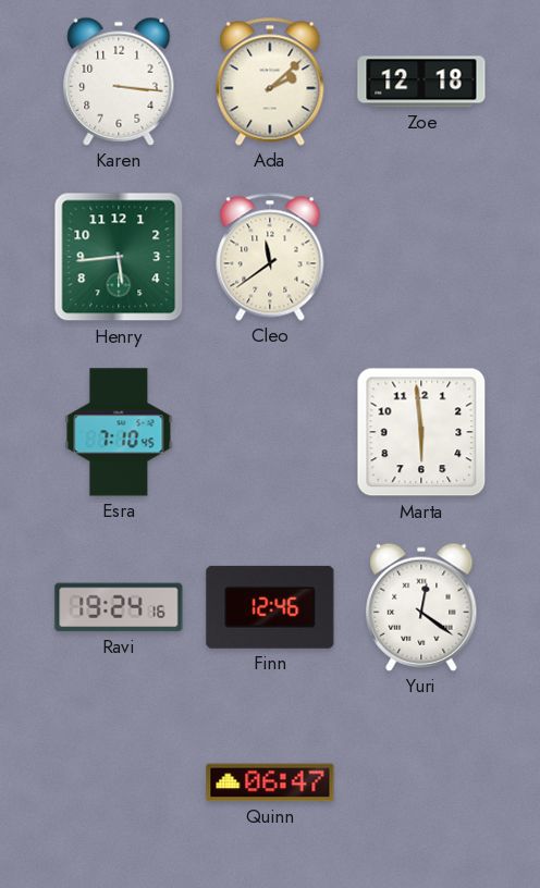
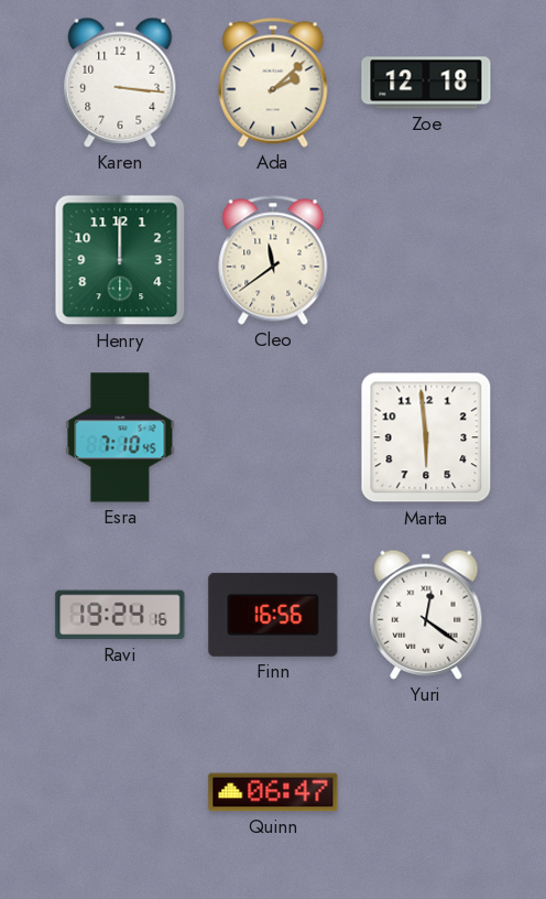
Henry: 5:44 -> 12:00
Finn: 12:46 -> 16:56
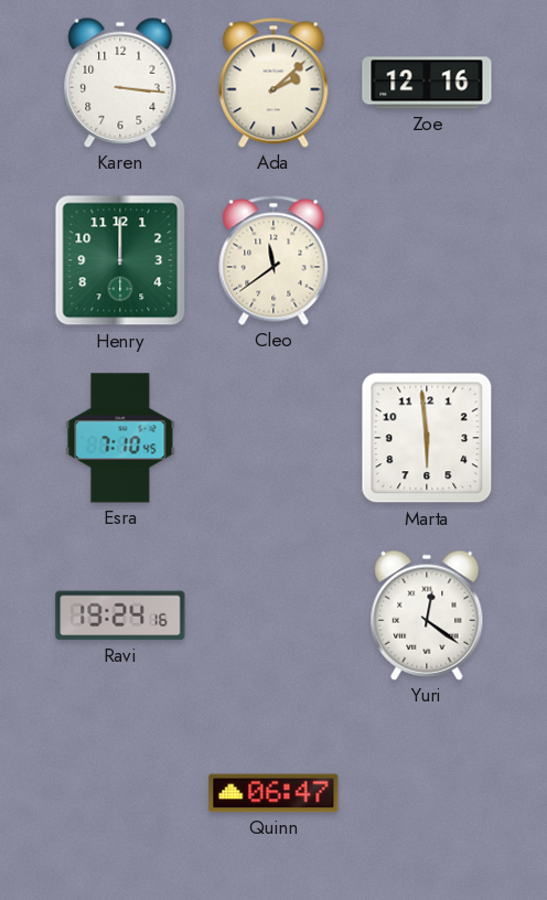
Zoe: 12:18 -> 12:16
Finn: 16:56 -> none
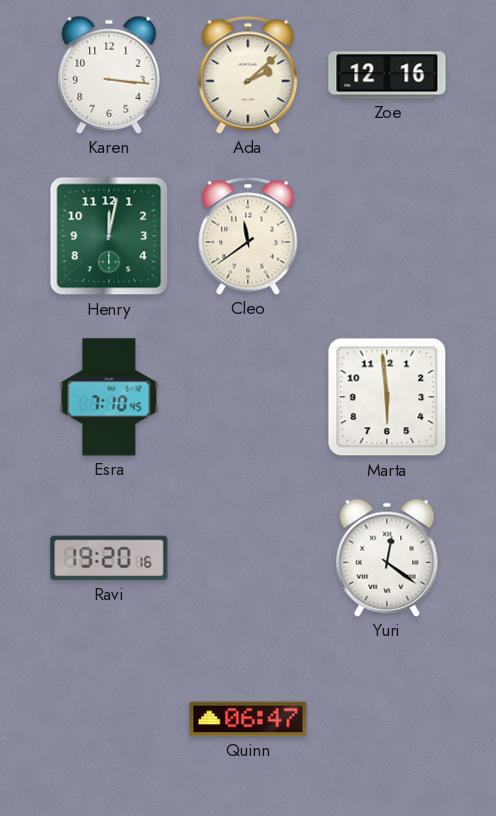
Henry: 12:00 -> 12:02
Ravi: 19:24 -> 19:20
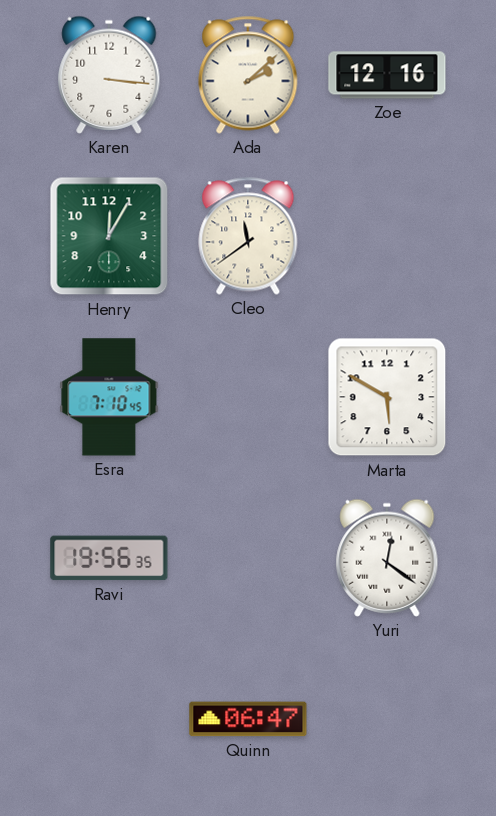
Henry: 12:02 -> 12:05
Marta: 5:59 -> 5:50
Ravi: 19:20 -> 19:56
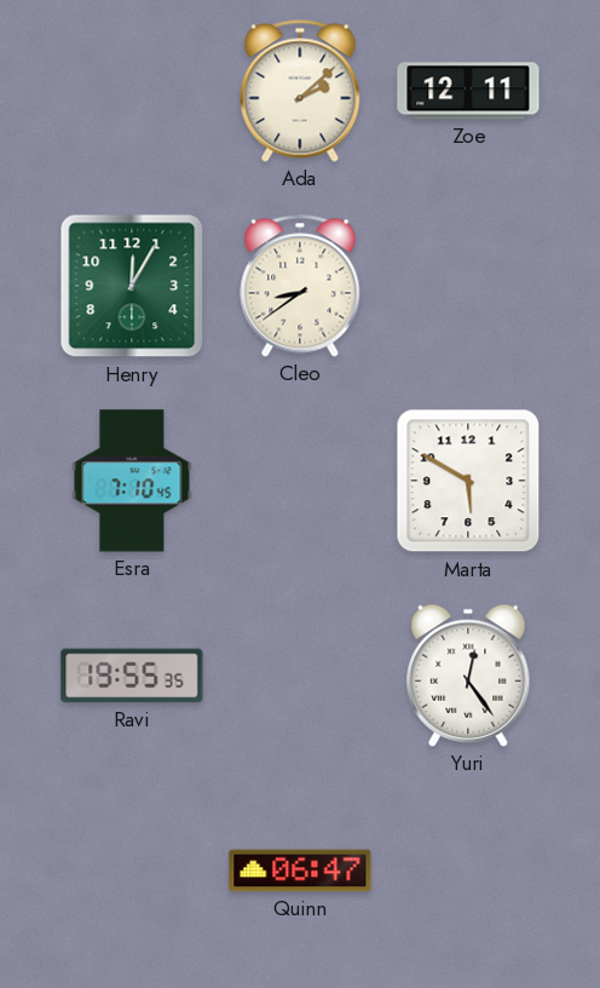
Karen: 3:16 -> none
Zoe: 12:16 -> 12:11
Cleo: 11:39 -> 8:39
Ravi: 19:56 -> 19:55
Yuri: 12:21 -> 12:24
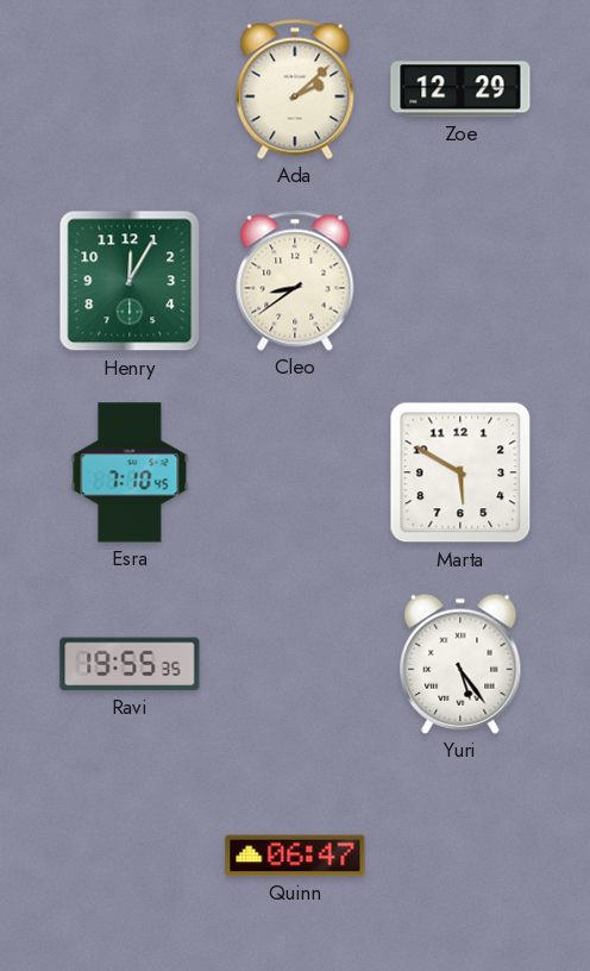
Zoe: 12:11 -> 12:29
Yuri: 12:24 -> 5:24
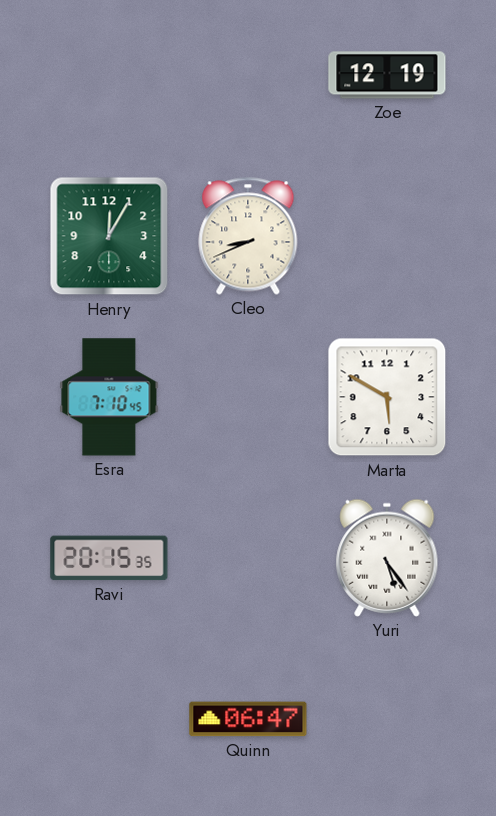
Ada: 2:08 -> none
Zoe: 12:29 -> 12:19
Cleo: 8:39 -> 8:41
Ravi: 19:55 -> 20:15
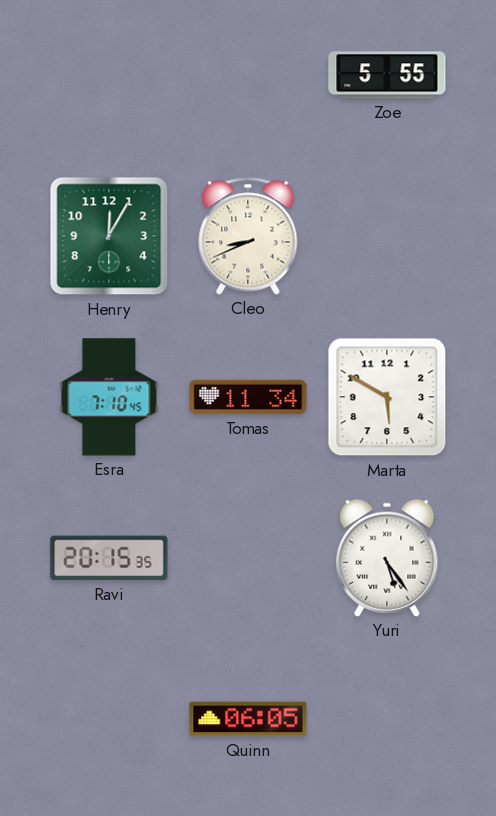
Zoe: 12:19 -> 5:55
Tomas: none -> 11:34
Quinn: 06:47 -> 06:05
